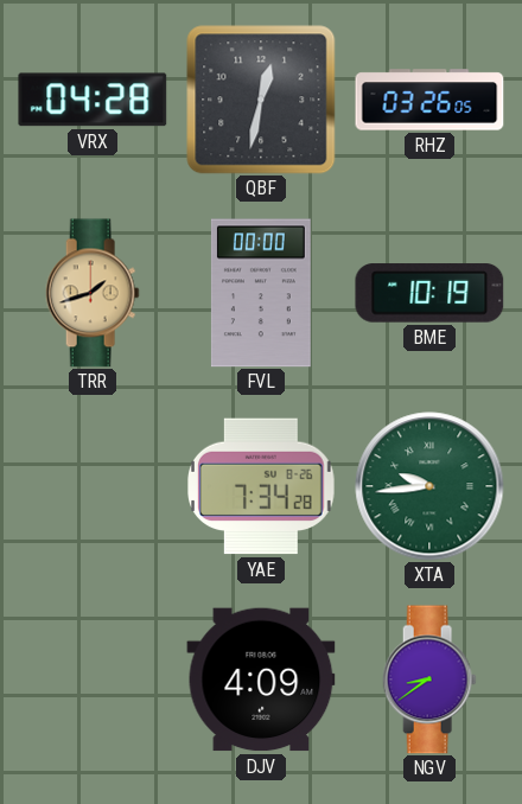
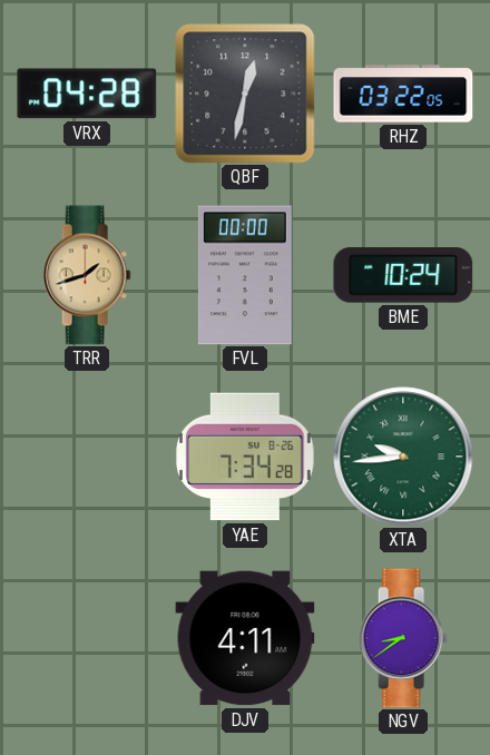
RHZ: 03:26 -> 03:22
BME: 10:19 -> 10:24
DJV: 4:09 -> 4:11
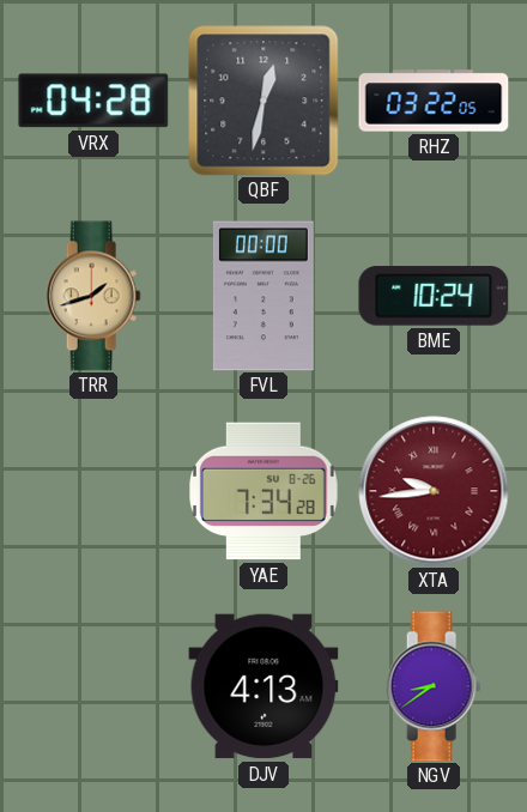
XTA dial: green -> burgundy
DJV: 4:11 -> 4:13
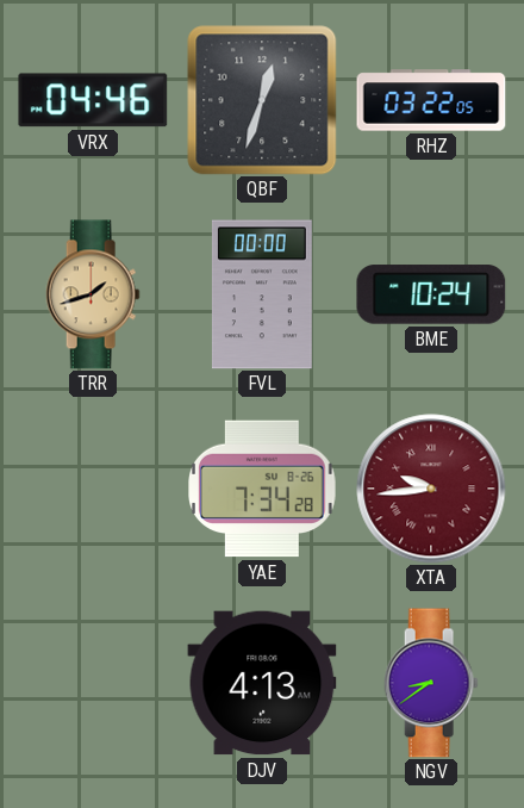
VRX: 04:28 -> 04:46
QBF: 12:32 -> 12:33
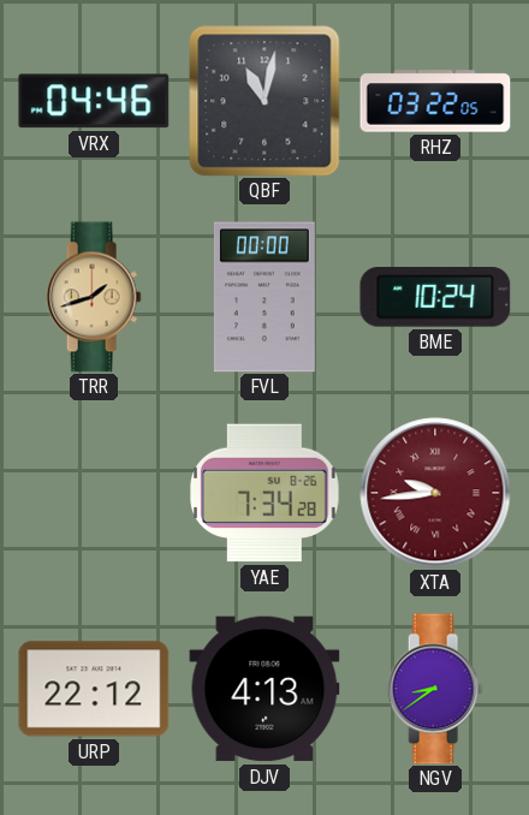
QBF: 12:33 -> 11:02
URP: none -> 22:12
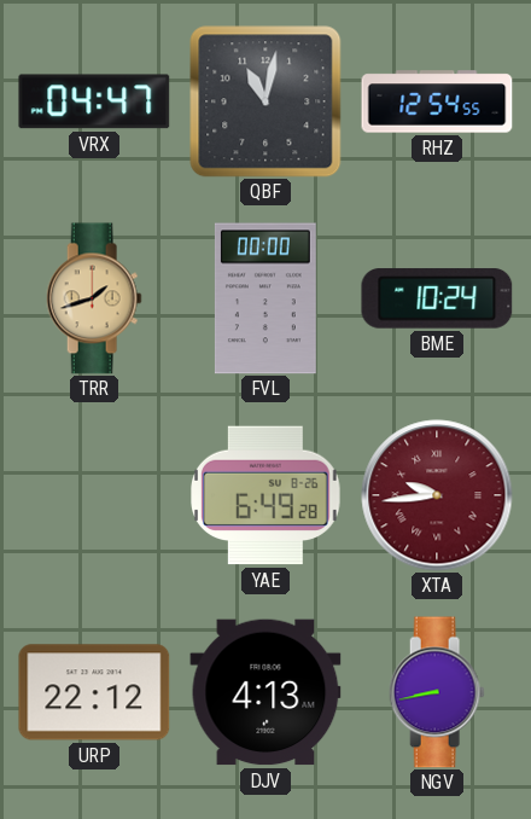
VRX: 04:46 -> 04:47
RHZ: 03:22 -> 12:54
YAE: 7:34 -> 6:49
NGV: 8:39 -> 8:43
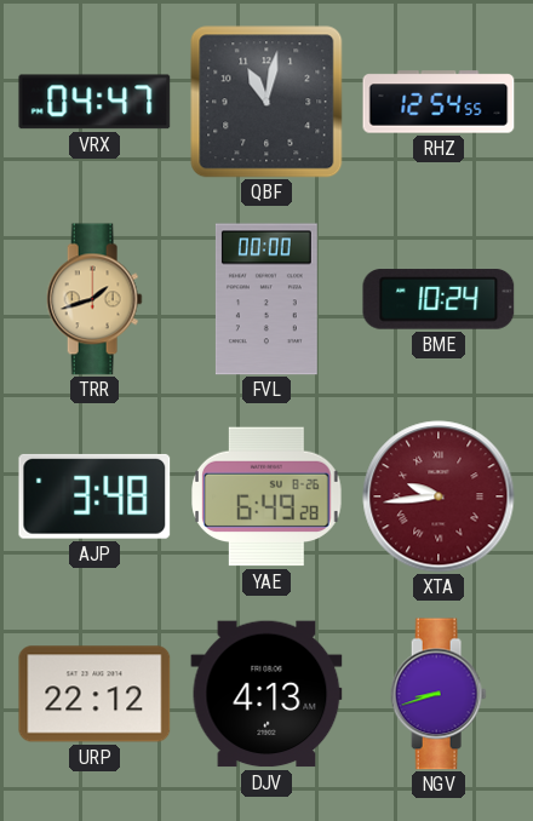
AJP: none -> 3:48
NGV: 8:43 -> 8:42
